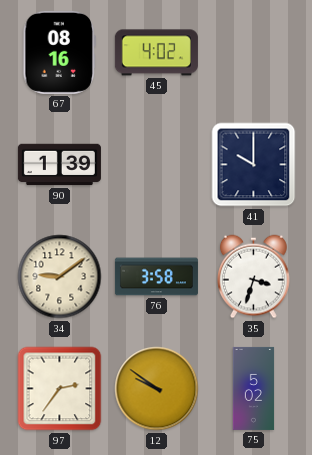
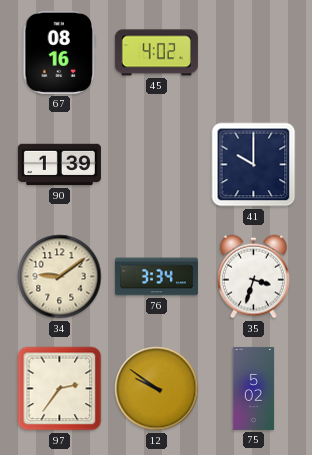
76: 3:58 -> 3:34
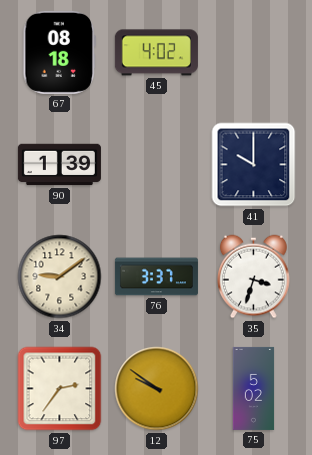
67: 08:16 -> 08:18
76: 3:34 -> 3:37
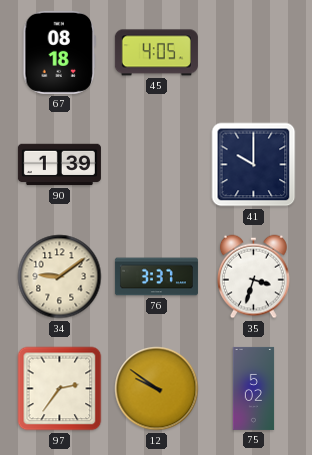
45: 4:02 -> 4:05
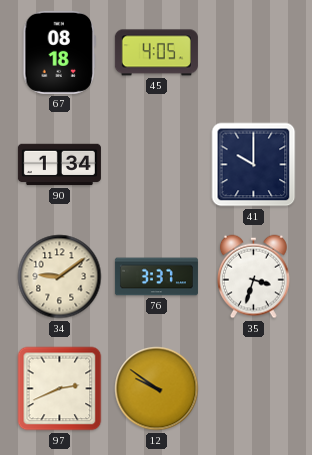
90: 1:39 -> 1:34
97: 2:36 -> 2:41
75: 5:02 -> none
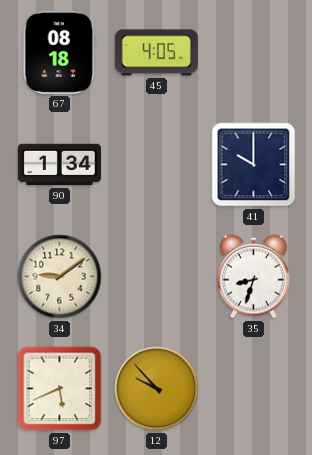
76: 3:37 -> none
35: 3:33 -> 8:33
97: 2:41 -> 5:41
12: 9:51 -> 9:53
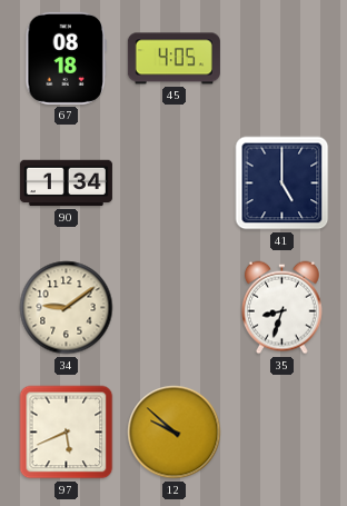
41: 10:00 -> 5:00
12: 9:53 -> 9:52
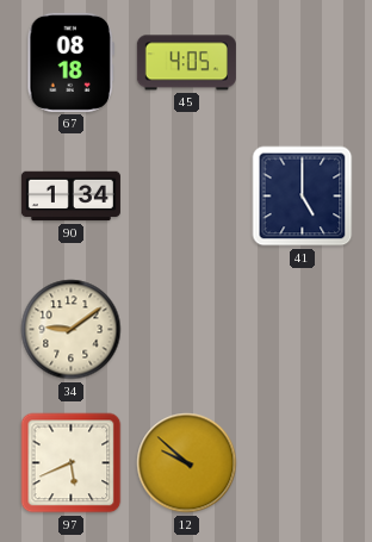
35: 8:33 -> none
